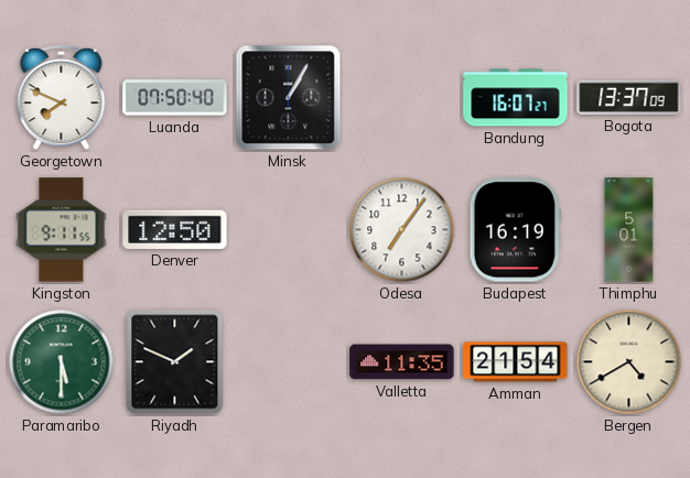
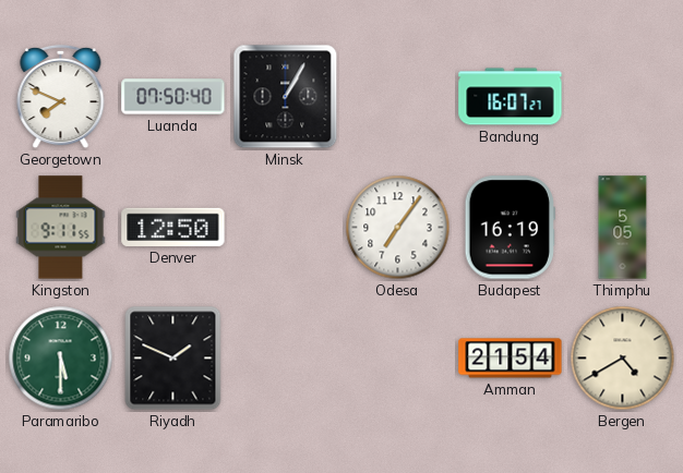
Bogota: 13:37 -> none
Thimphu: 5:01 -> 5:05
Valletta: 11:35 -> none
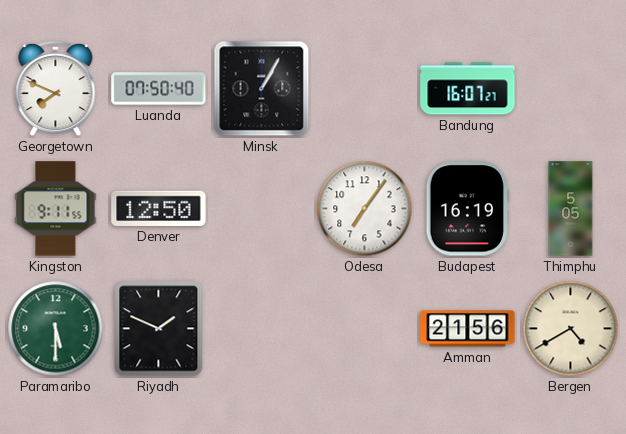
Amman: 21:54 -> 21:56
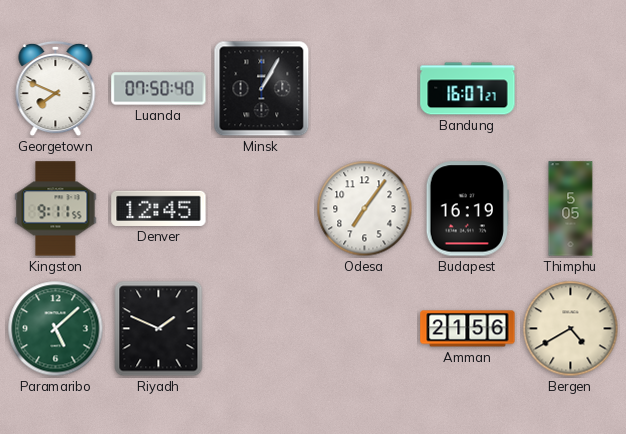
Denver: 12:50 -> 12:45
Paramaribo: 5:30 -> 5:08
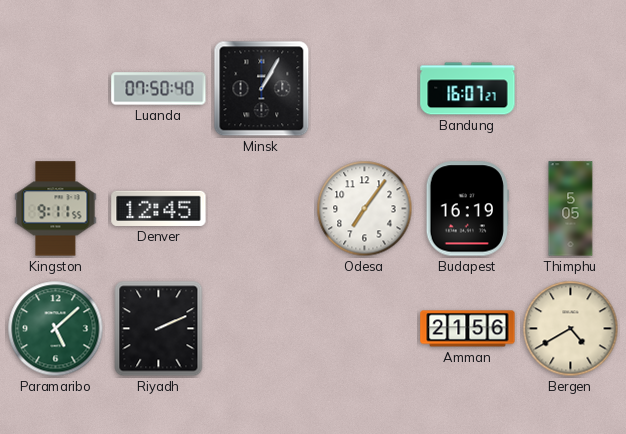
Georgetown: 7:49 -> none
Riyadh: 1:49 -> 2:11
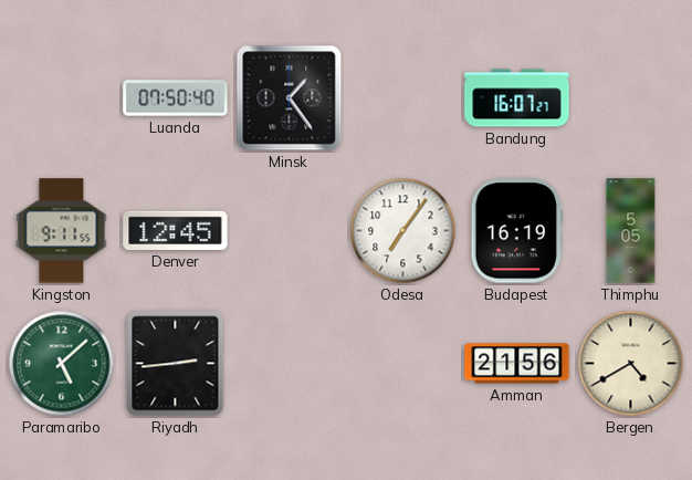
Minsk: 1:05 -> 1:24
Riyadh: 2:11 -> 2:44
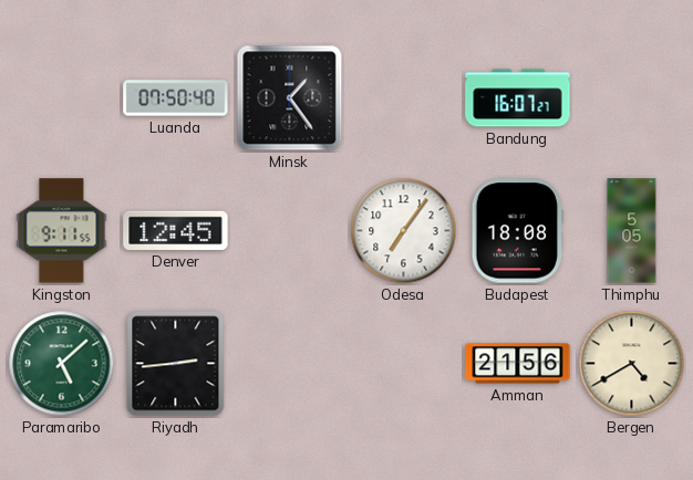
Budapest: 16:19 -> 18:08
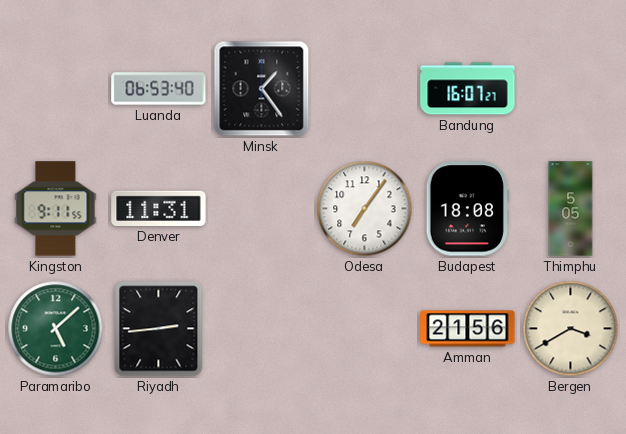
Luanda: 07:50 -> 06:53
Denver: 12:45 -> 11:31
Bergen: 4:40 -> 3:40
